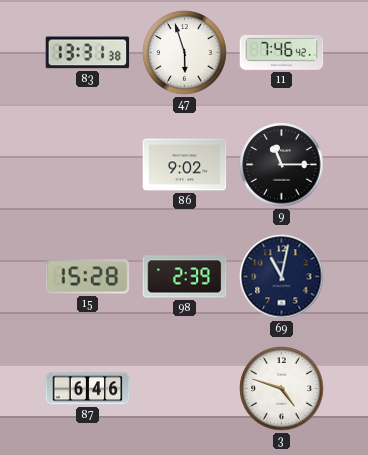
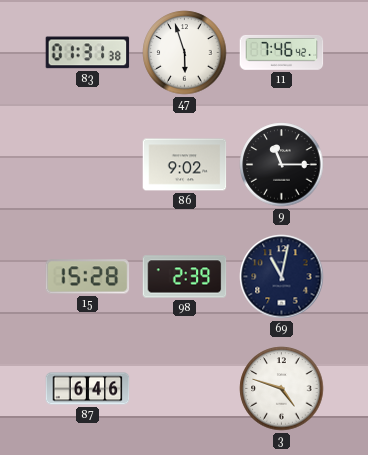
83: 13:31 -> 01:31
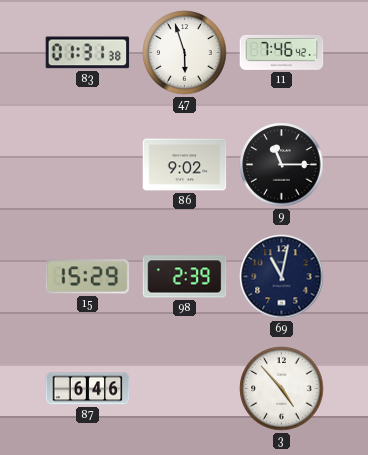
15: 15:28 -> 15:29
3: 4:48 -> 4:53
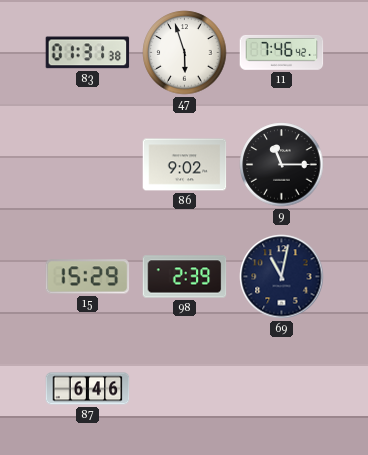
3: 4:53 -> none
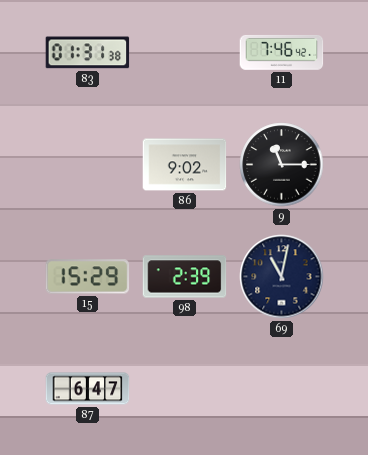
47: 5:57 -> none
87: 6:46 -> 6:47
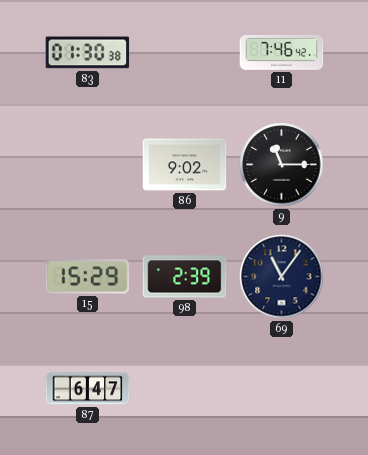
83: 01:31 -> 01:30
69: 11:02 -> 11:06
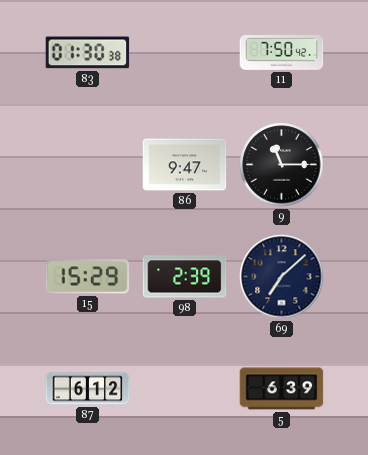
11: 7:46 -> 7:50
86: 9:02 -> 9:47
69: 11:06 -> 7:08
87: 6:47 -> 6:12
5: none -> 6:39
